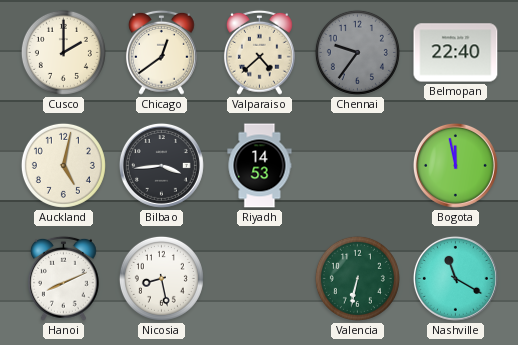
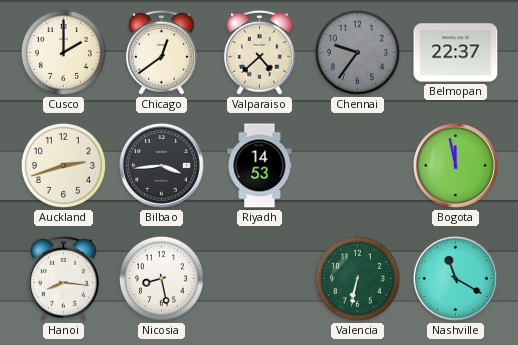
Belmopan: 22:40 -> 22:37
Auckland: 5:02 -> 2:42
Hanoi: 8:11 -> 8:16
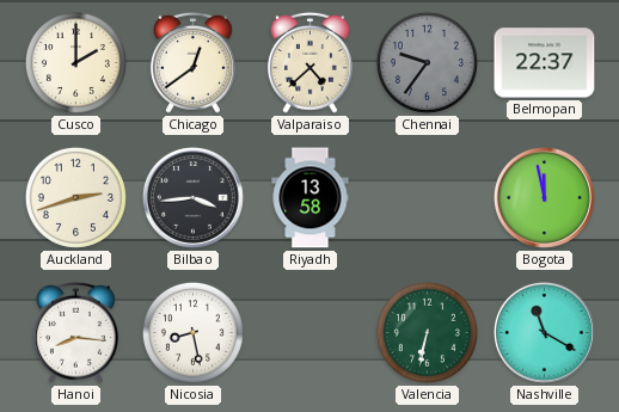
Riyadh: 14:53 -> 13:58
